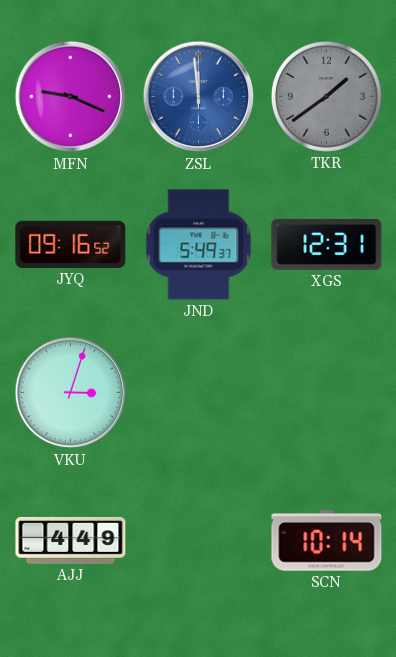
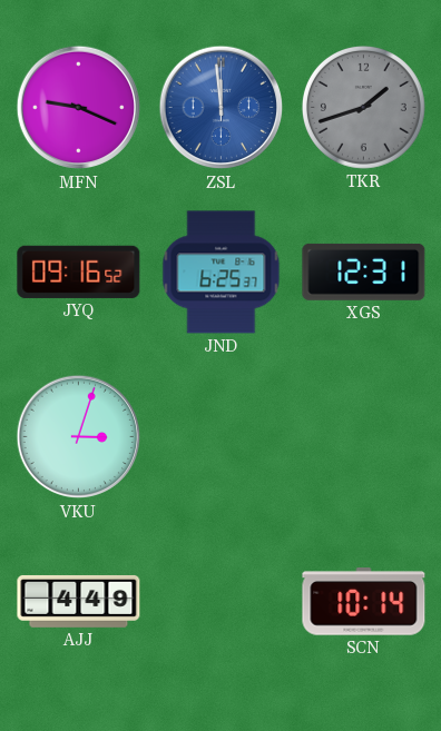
TKR: 1:39 -> 1:42
JND: 5:49 -> 6:25
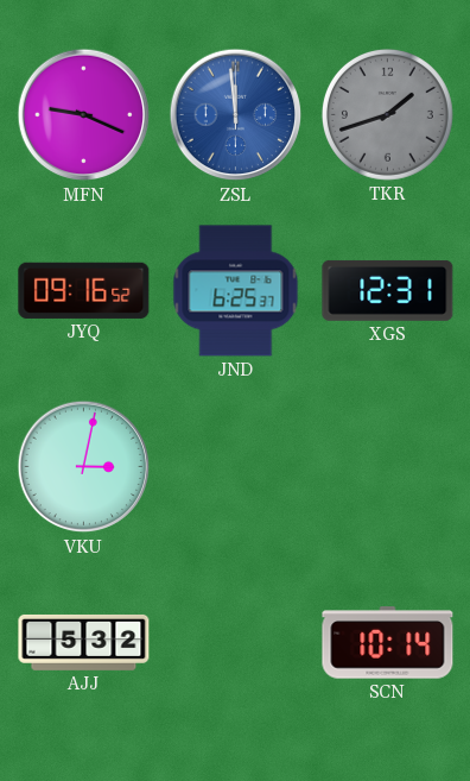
VKU: 3:03 -> 3:02
AJJ: 4:49 -> 5:32
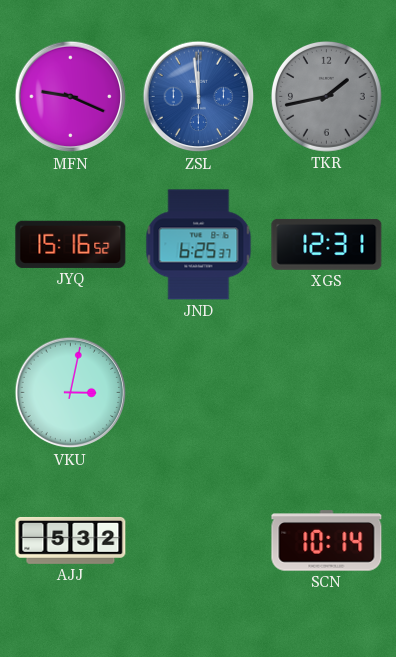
TKR: 1:42 -> 1:43
JYQ: 09:16 -> 15:16
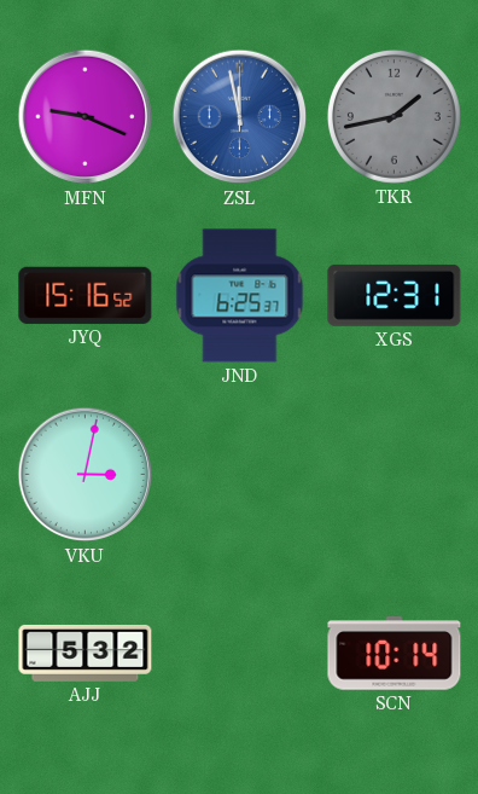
ZSL: 11:59 -> 11:58
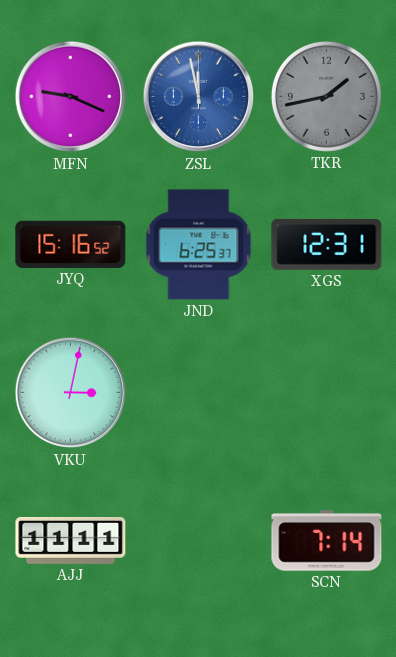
AJJ: 5:32 -> 11:11
SCN: 10:14 -> 7:14
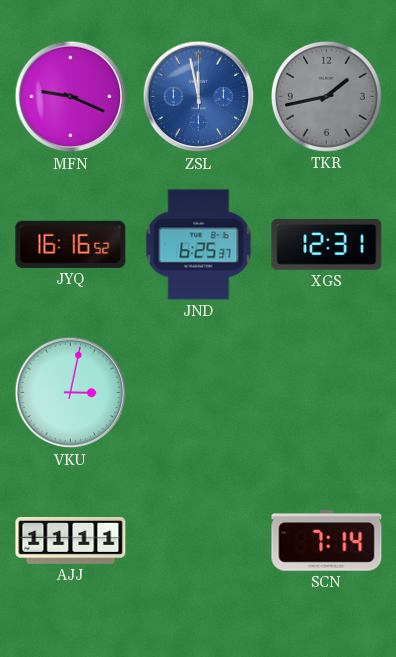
JYQ: 15:16 -> 16:16
